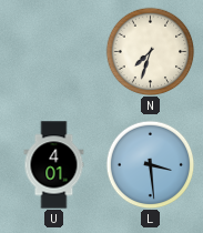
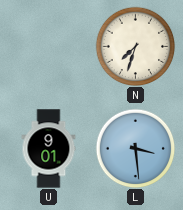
U: 4:01 -> 9:01
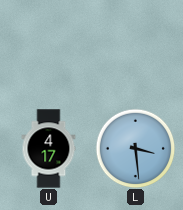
N: 7:33 -> none
U: 9:01 -> 4:17
